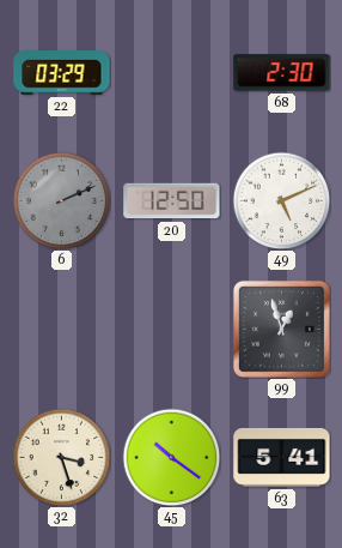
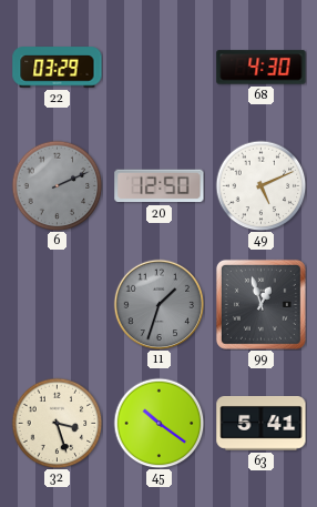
68: 2:30 -> 4:30
11: none -> 1:33
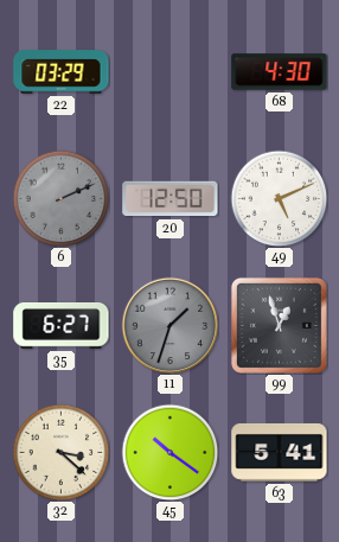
35: none -> 6:27
32: 3:27 -> 3:22
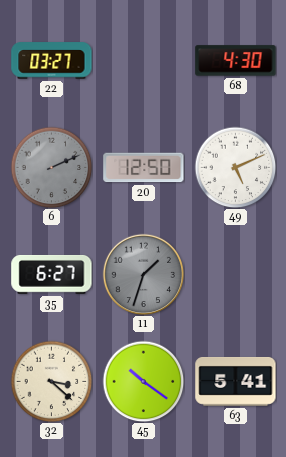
22: 03:29 -> 03:27
99: 12:57 -> none
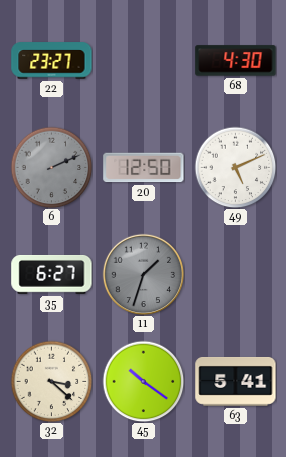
22: 03:27 -> 23:27
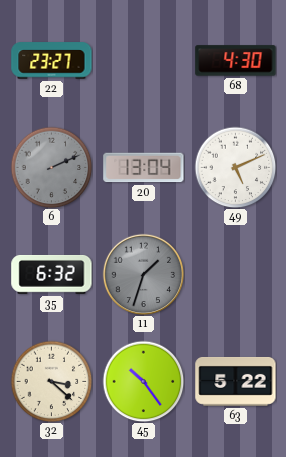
20: 12:50 -> 13:04
35: 6:27 -> 6:32
45: 10:21 -> 10:24
63: 5:41 -> 5:22
